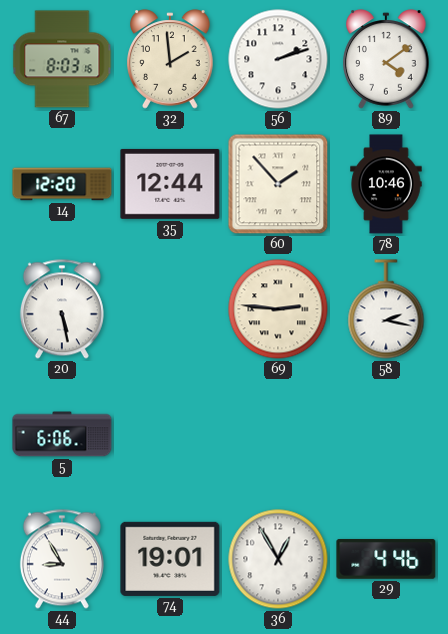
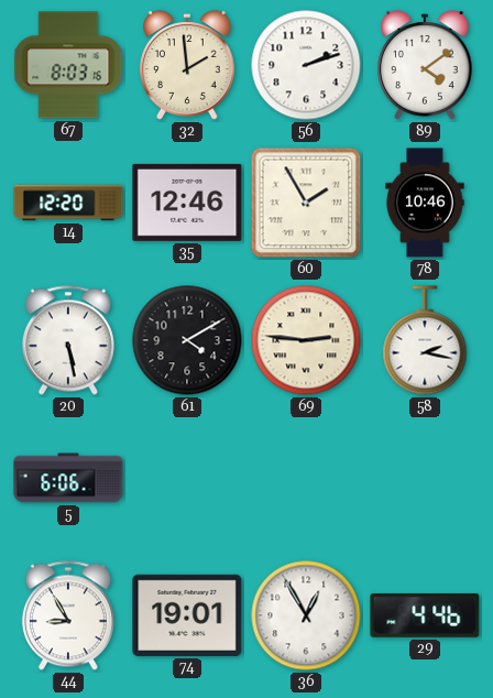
35: 12:44 -> 12:46
60: 1:53 -> 1:55
61: none -> 4:10
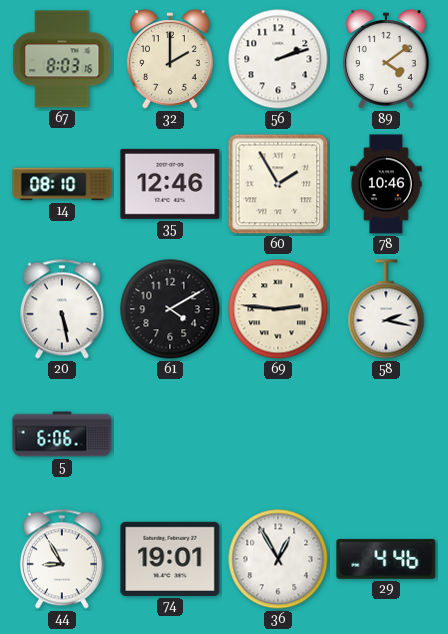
32: 1:59 -> 2:00
14: 12:20 -> 08:10
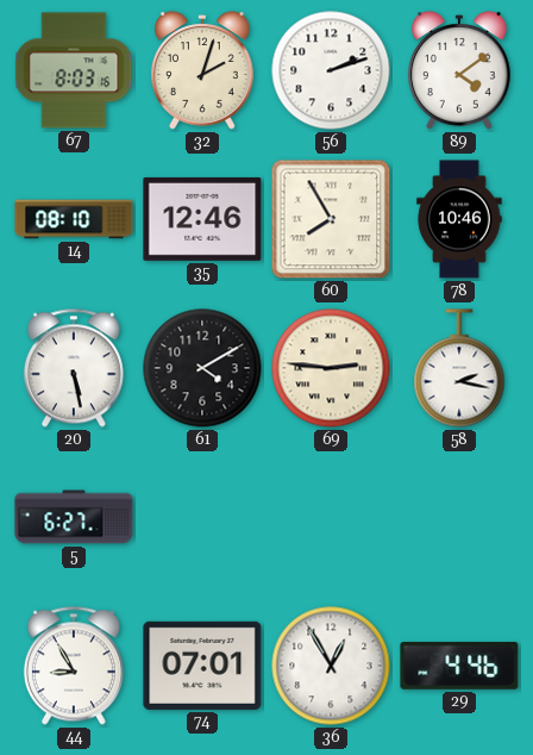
32: 2:00 -> 2:03
60: 1:55 -> 7:55
5: 6:06 -> 6:27
74: 19:01 -> 07:01
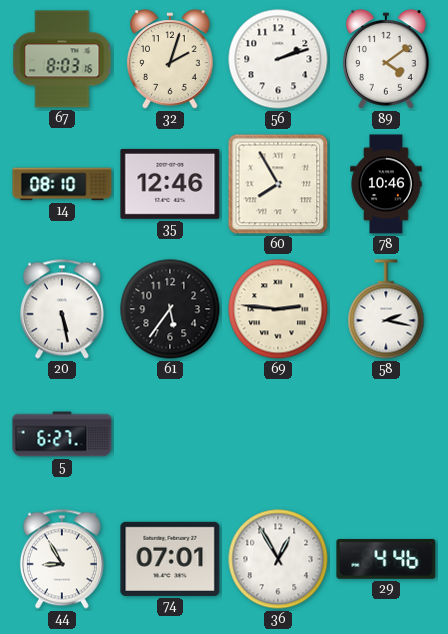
61: 4:10 -> 5:36
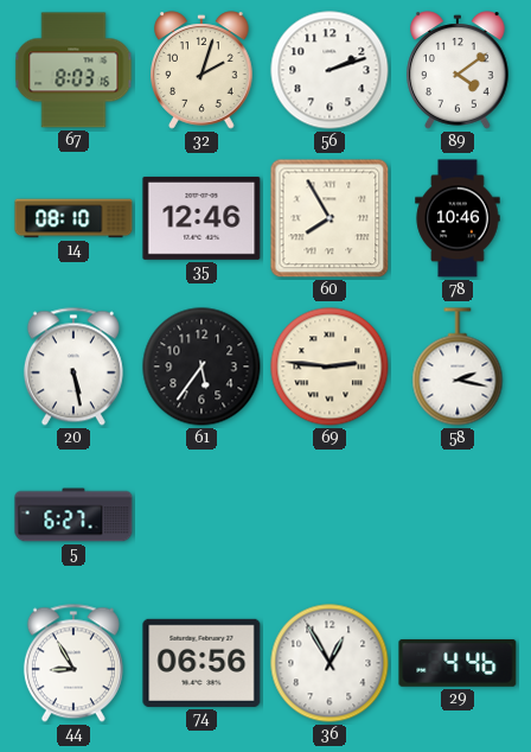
74: 07:01 -> 06:56
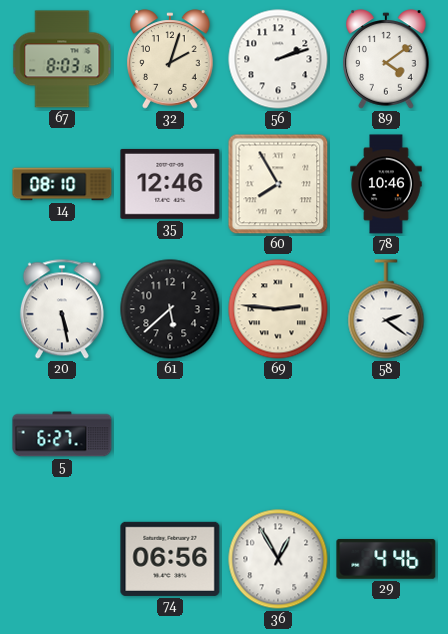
61: 5:36 -> 5:38
58: 2:17 -> 2:21
44: 8:55 -> none
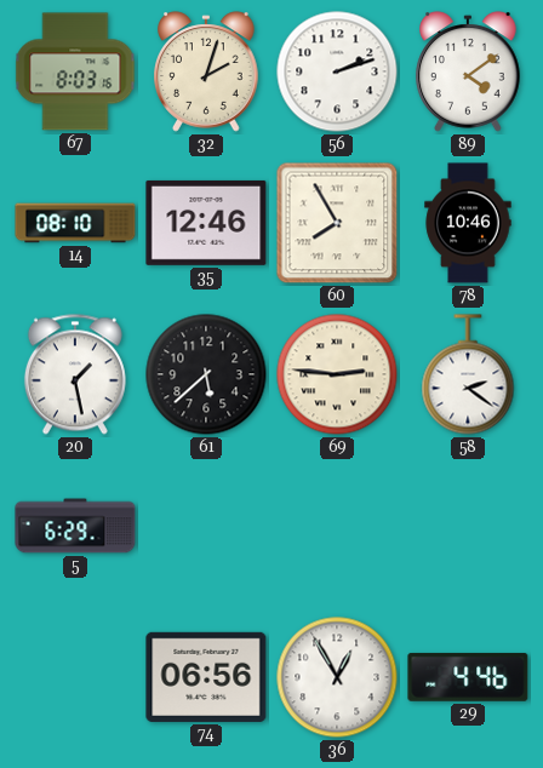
20: 5:28 -> 1:28
5: 6:27 -> 6:29
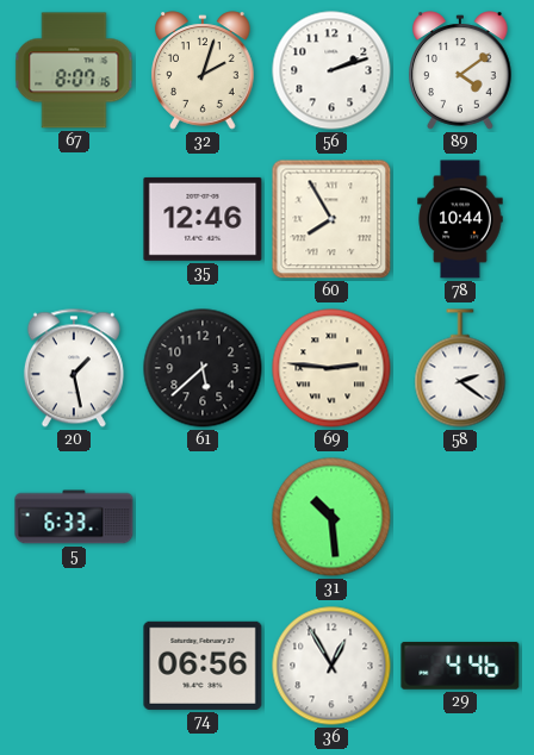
67: 8:03 -> 8:07
14: 08:10 -> none
78: 10:46 -> 10:44
5: 6:29 -> 6:33
31: none -> 10:29
